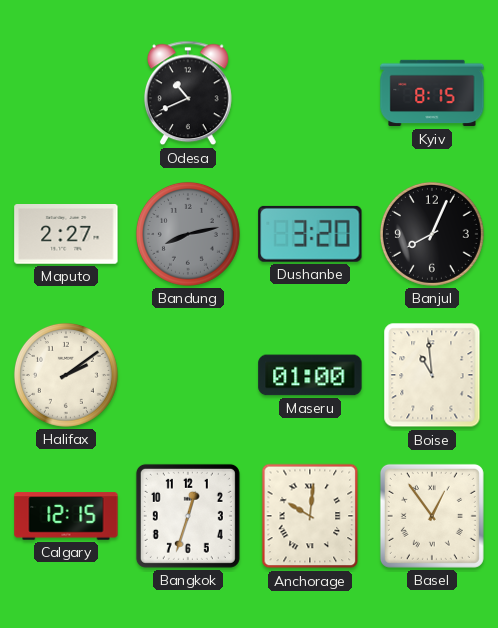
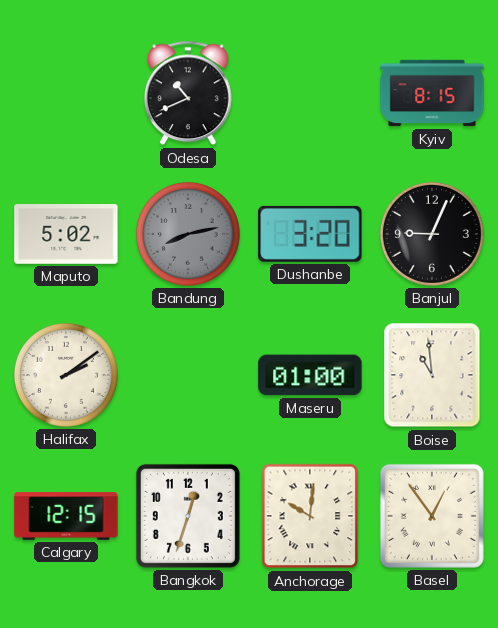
Maputo: 2:27 -> 5:02
Banjul: 8:04 -> 9:04
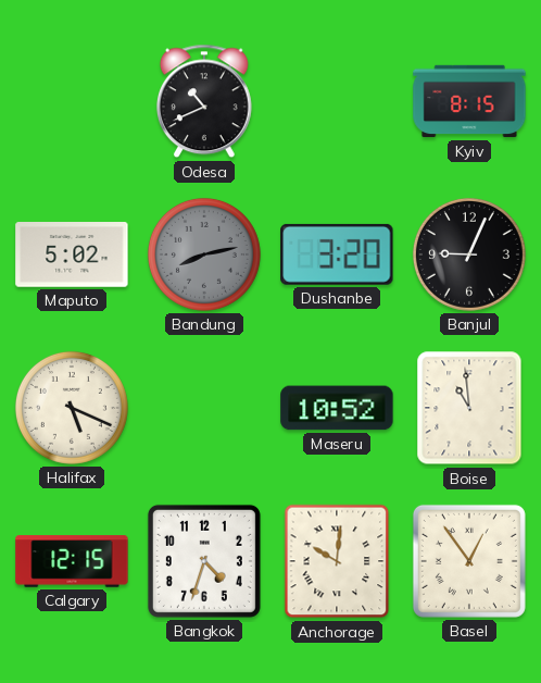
Halifax: 2:09 -> 5:19
Maseru: 01:00 -> 10:52
Bangkok: 12:33 -> 4:33
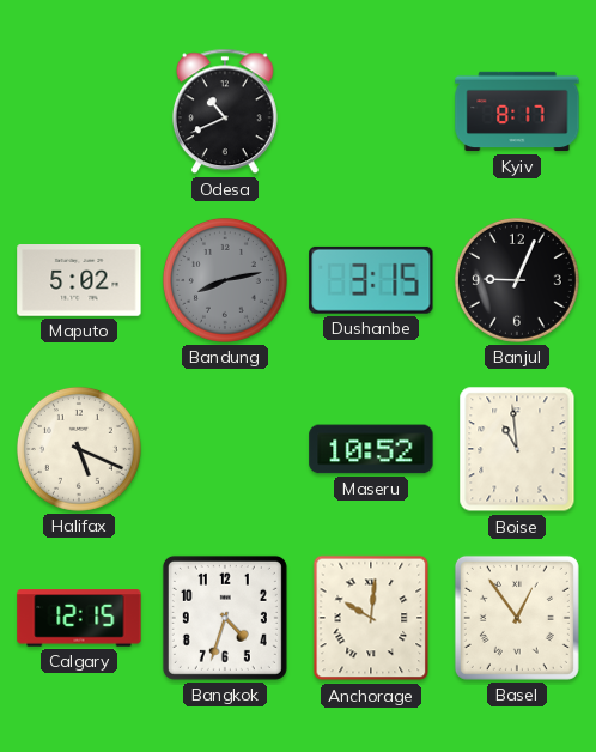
Kyiv: 8:15 -> 8:17
Dushanbe: 3:20 -> 3:15
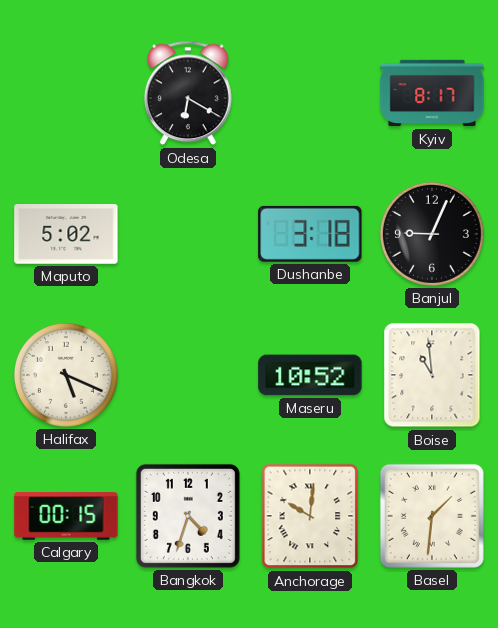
Odesa: 10:41 -> 6:20
Bandung: 8:13 -> none
Dushanbe: 3:15 -> 3:18
Calgary: 12:15 -> 00:15
Basel: 12:54 -> 1:31
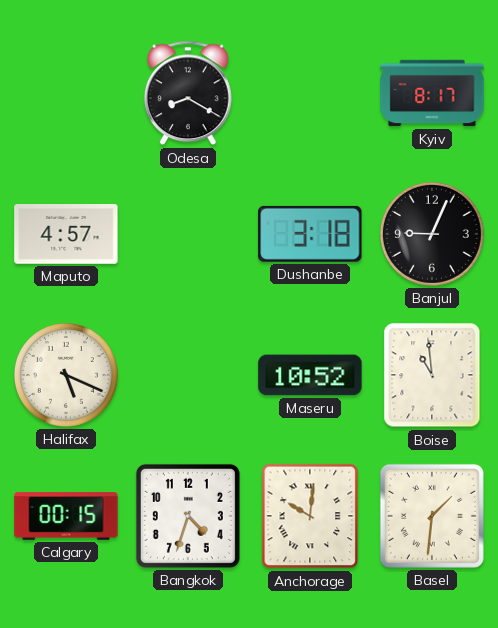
Odesa: 6:20 -> 8:20
Maputo: 5:02 -> 4:57
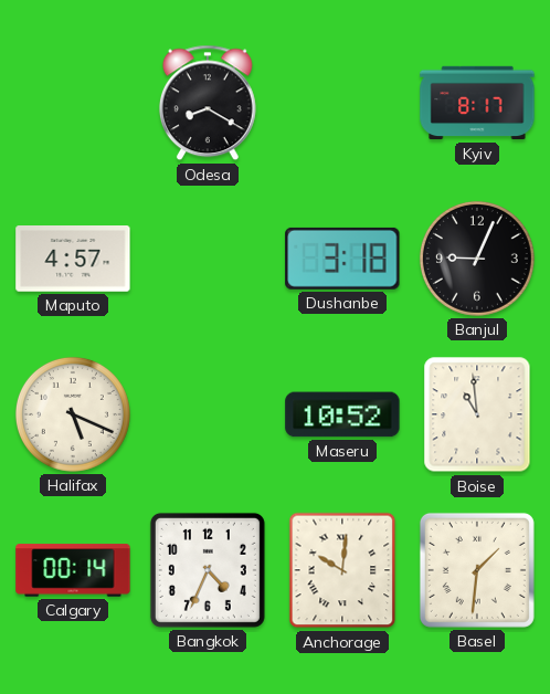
Calgary: 00:15 -> 00:14
Bangkok: 4:33 -> 4:34
